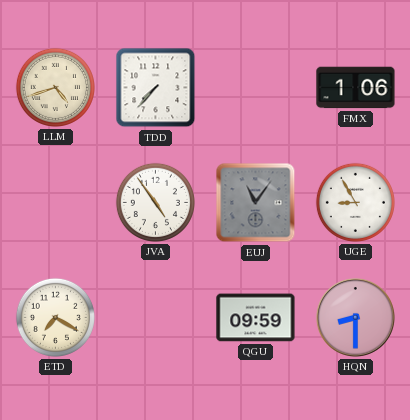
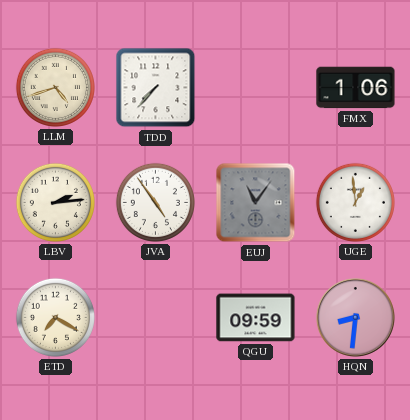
LBV: none -> 2:14
UGE: 8:55 -> 12:59
HQN: 8:30 -> 8:31
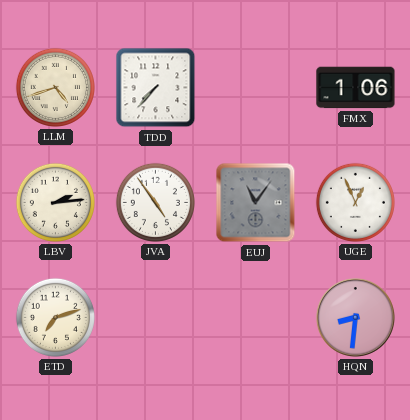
UGE: 12:59 -> 12:56
ETD: 7:20 -> 7:12
QGU: 09:59 -> none
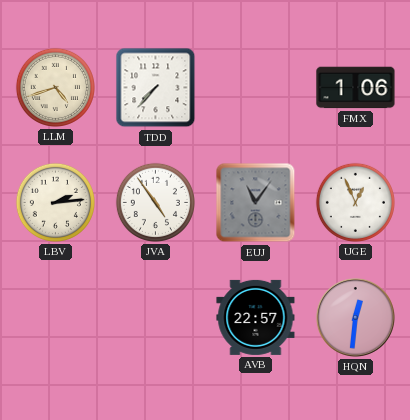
ETD: 7:12 -> none
AVB: none -> 22:57
HQN: 8:31 -> 12:31
